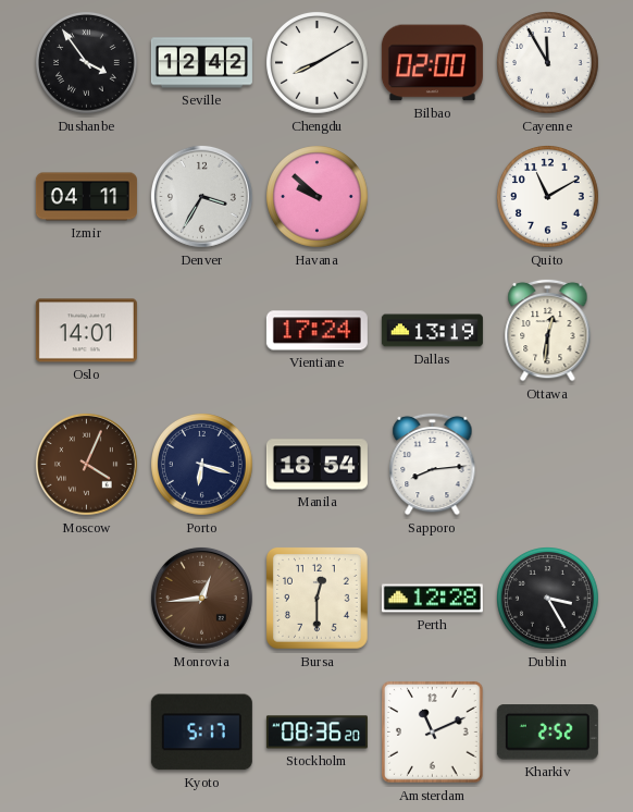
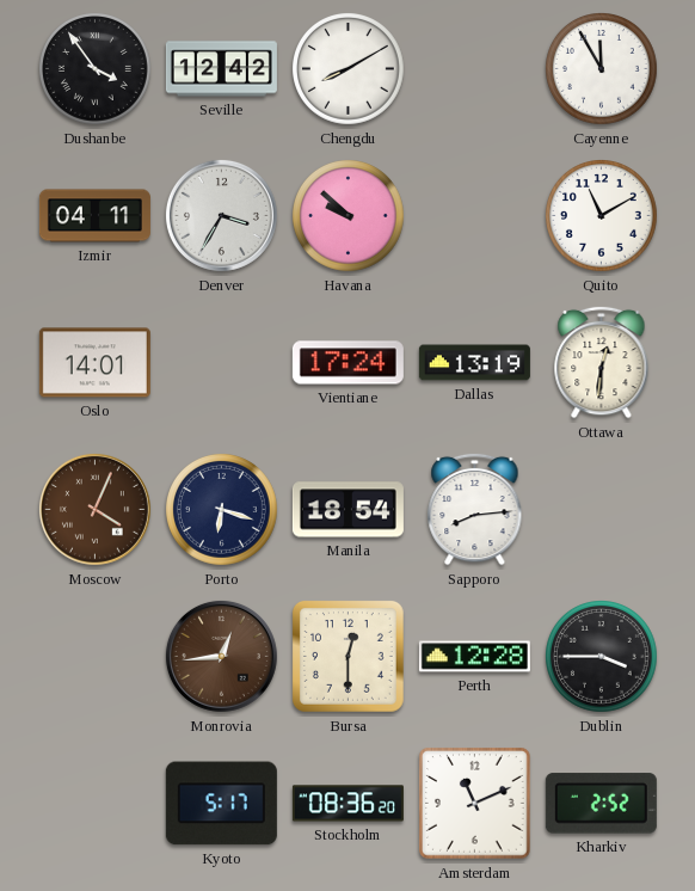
Bilbao: 02:00 -> none
Dublin: 3:25 -> 3:45
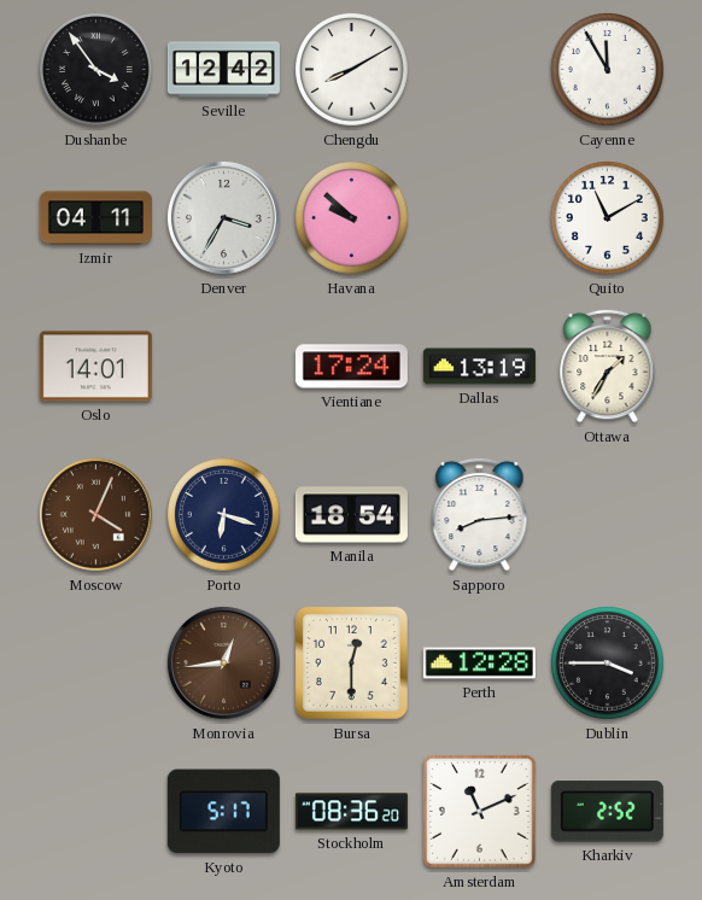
Ottawa: 12:31 -> 1:35
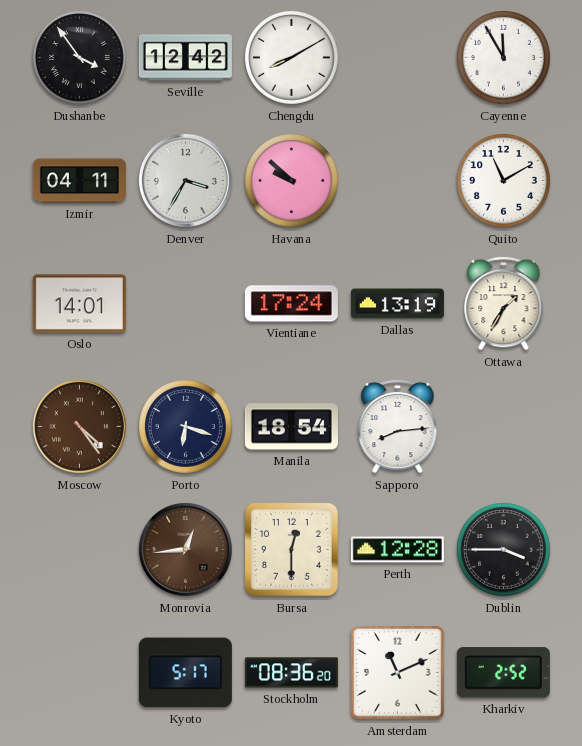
Moscow: 4:04 -> 4:24
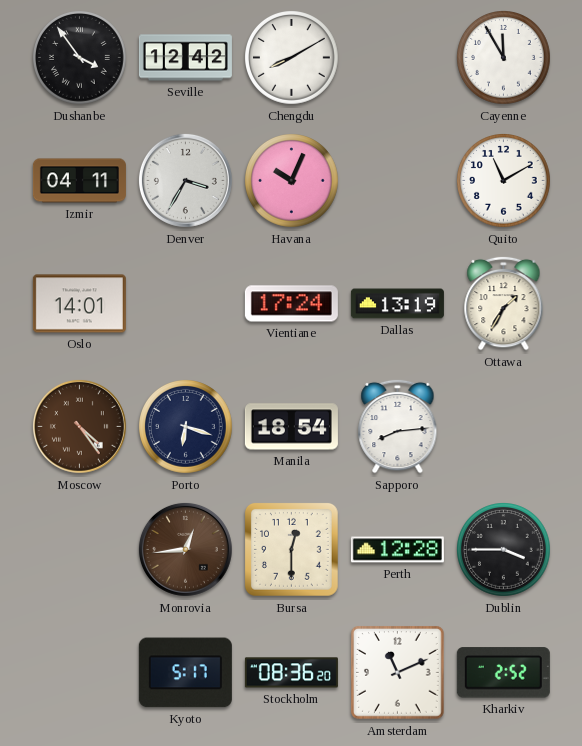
Havana: 9:52 -> 10:04
